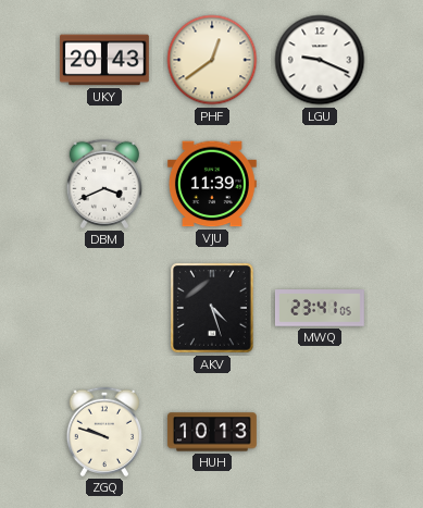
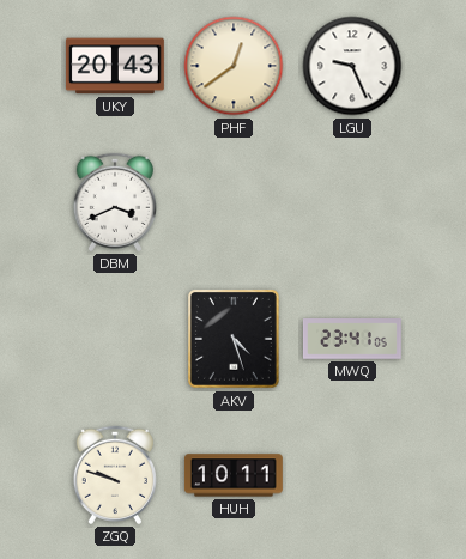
LGU: 9:19 -> 9:26
VJU: 11:39 -> none
HUH: 10:13 -> 10:11
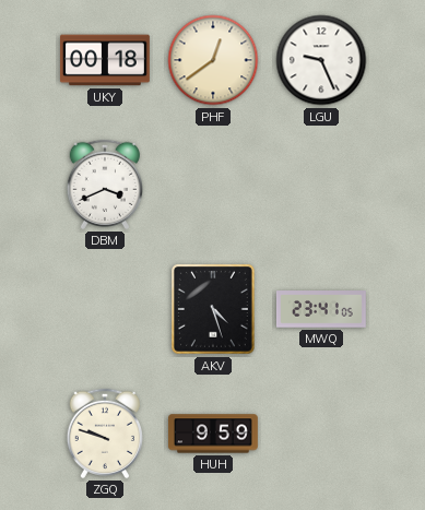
UKY: 20:43 -> 00:18
HUH: 10:11 -> 9:59
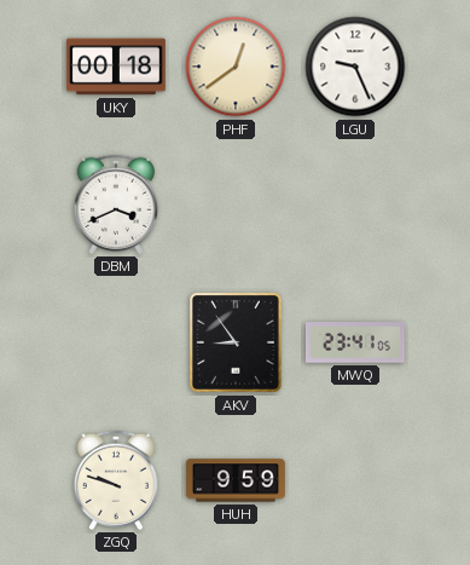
AKV: 4:27 -> 8:54
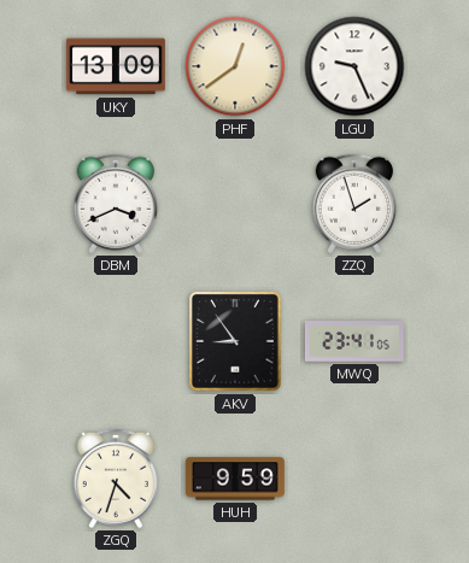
UKY: 00:18 -> 13:09
ZZQ: none -> 1:57
ZGQ: 9:48 -> 4:33
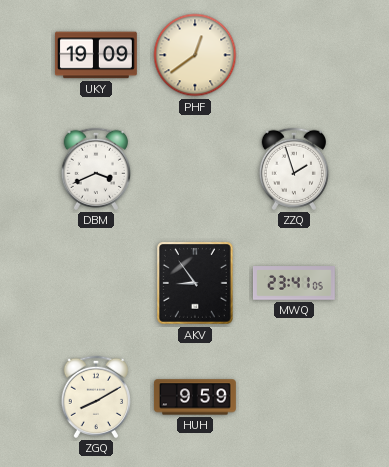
UKY: 13:09 -> 19:09
LGU: 9:26 -> none
ZGQ: 4:33 -> 8:10
